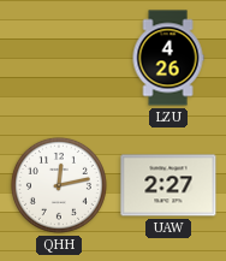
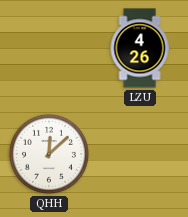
QHH: 12:13 -> 12:08
UAW: 2:27 -> none
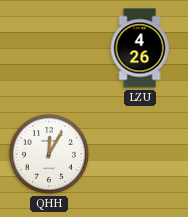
QHH: 12:08 -> 12:05
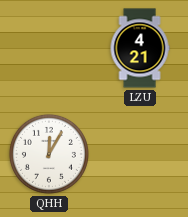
LZU: 4:26 -> 4:21
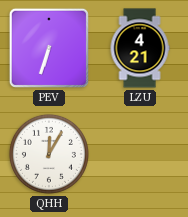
PEV: none -> 6:33
